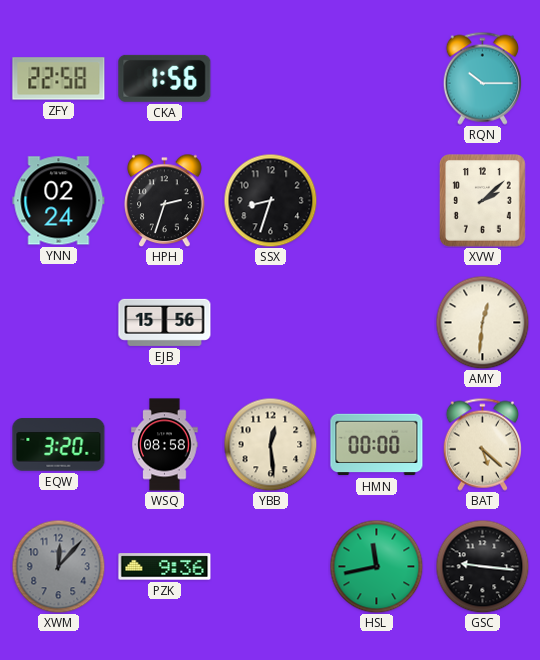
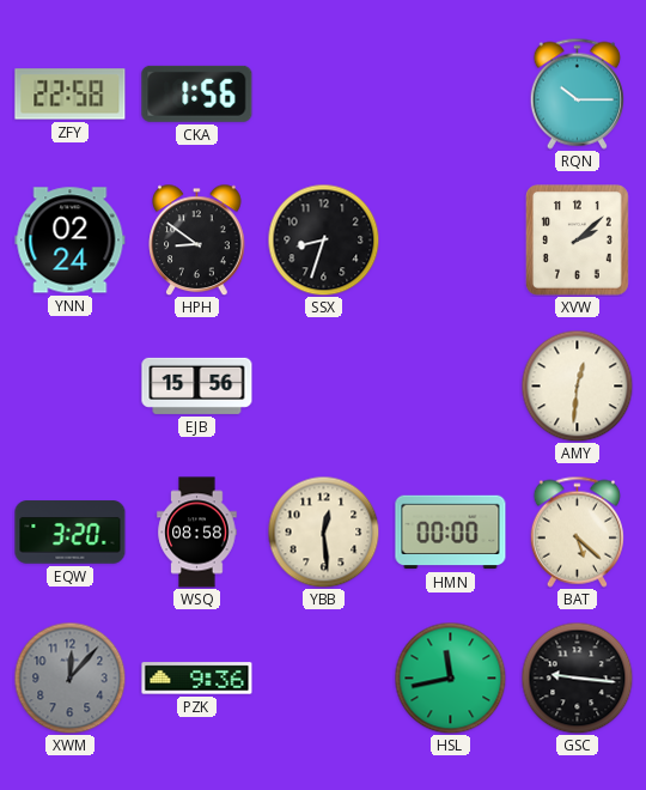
HPH: 2:33 -> 8:51
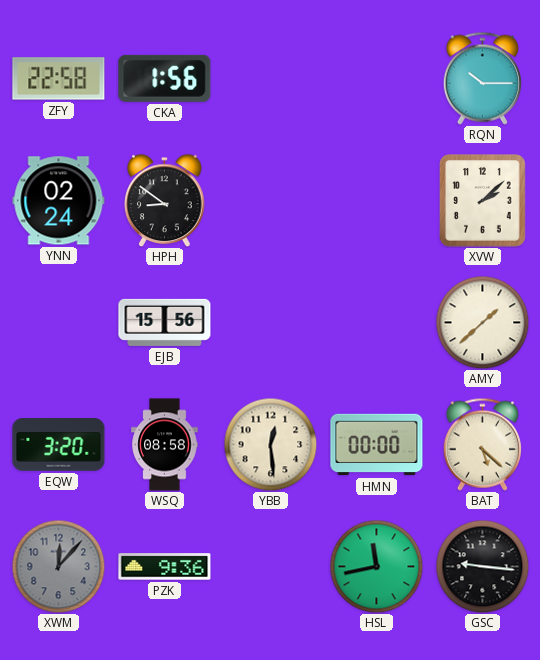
SSX: 8:33 -> none
AMY: 12:31 -> 1:38
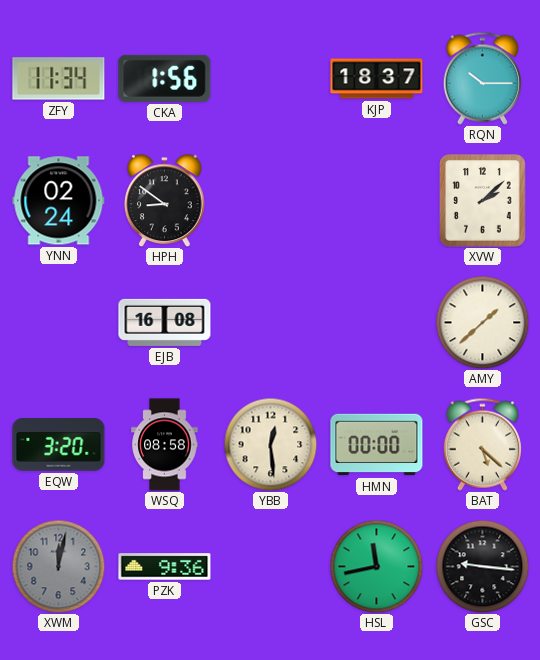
ZFY: 22:58 -> 11:34
KJP: none -> 18:37
EJB: 15:56 -> 16:08
XWM: 12:07 -> 12:02
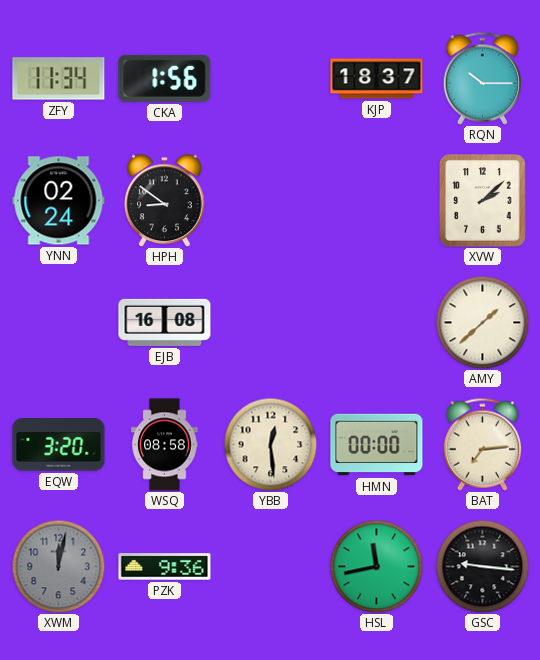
BAT: 5:22 -> 7:14
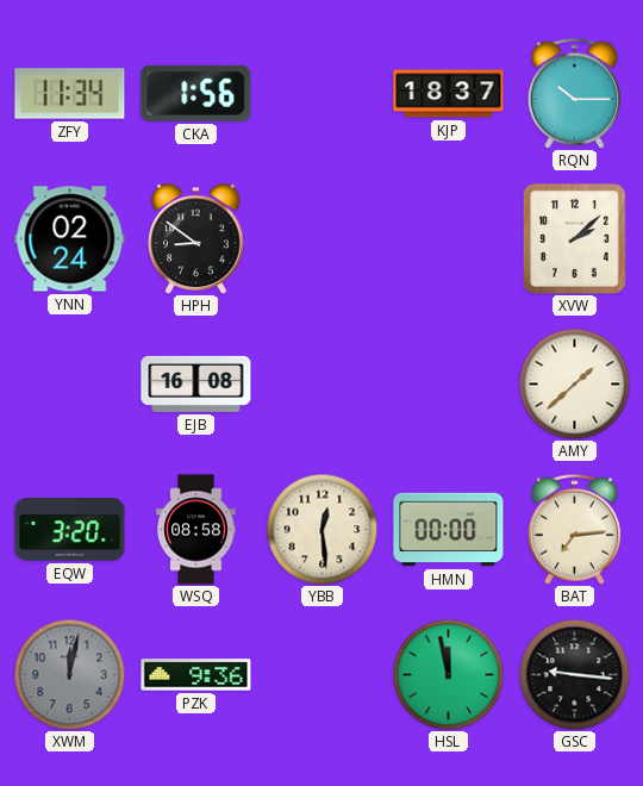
HSL: 11:43 -> 11:58
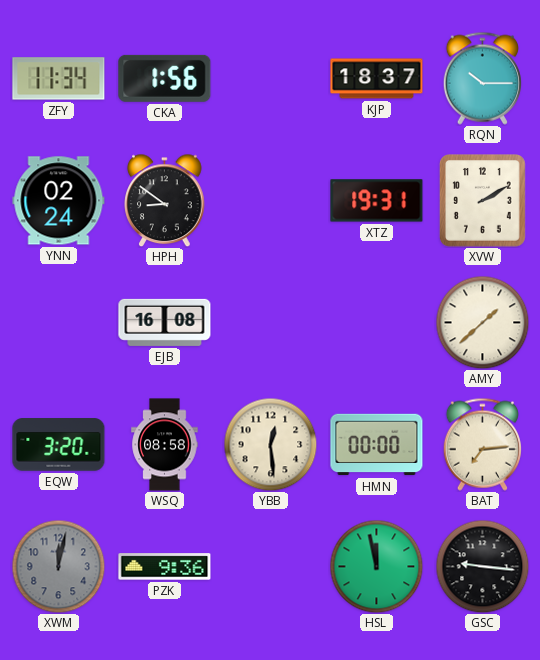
XTZ: none -> 19:31
XVW: 2:08 -> 2:10
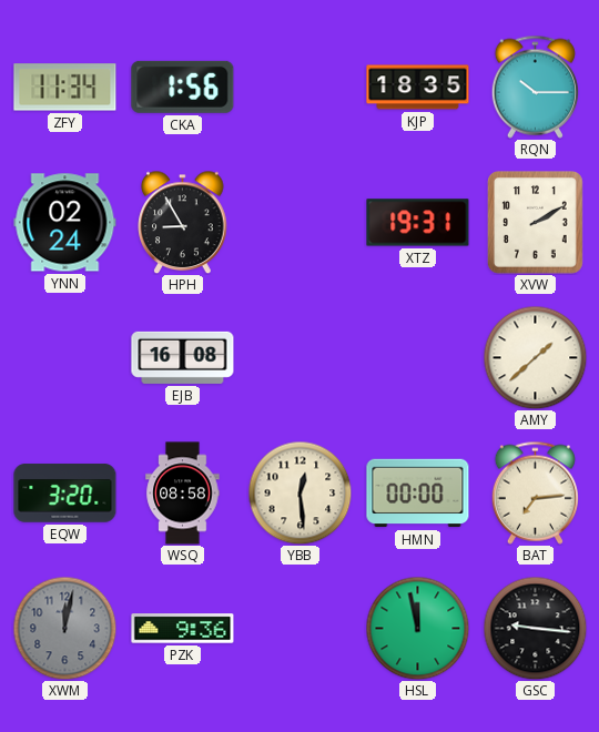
KJP: 18:37 -> 18:35
HPH: 8:51 -> 8:55
